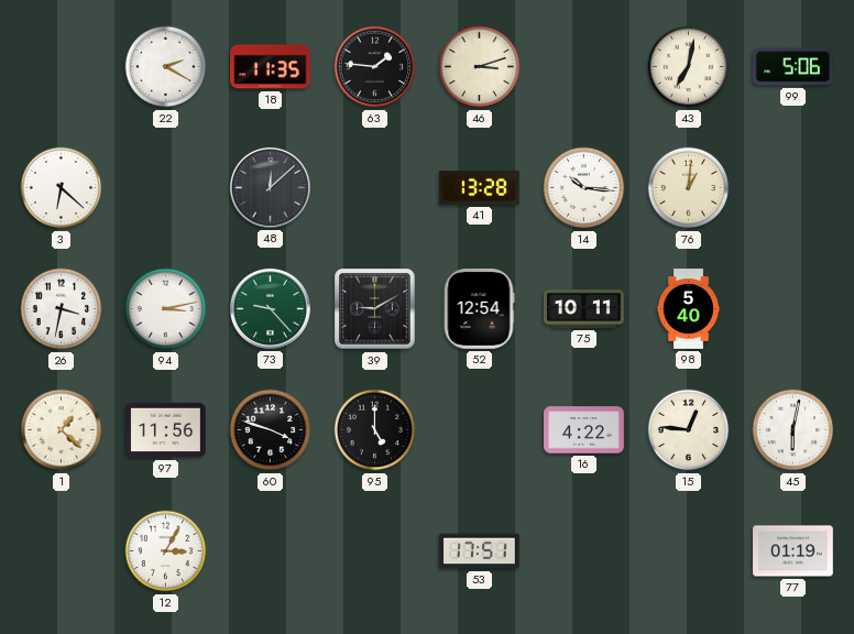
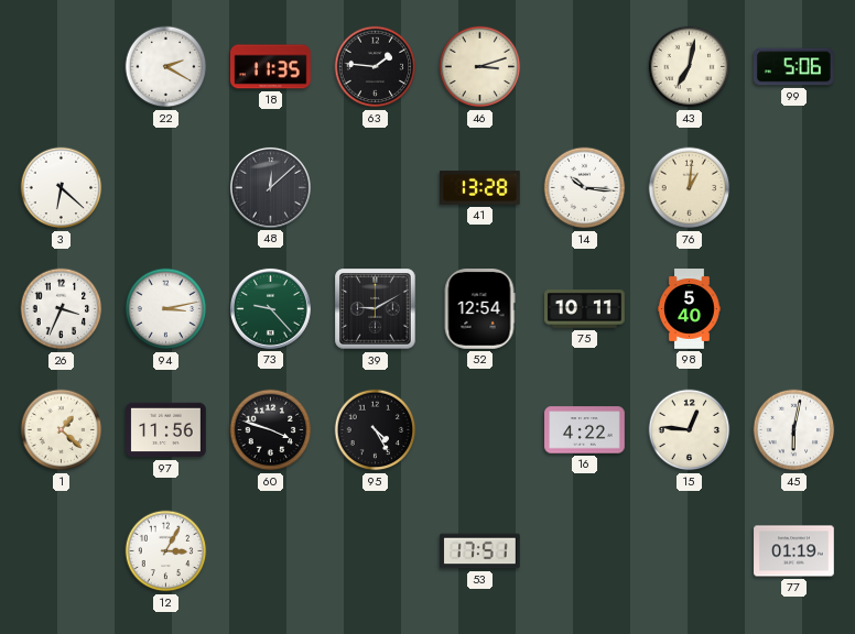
26: 3:32 -> 3:34
95: 5:00 -> 4:25
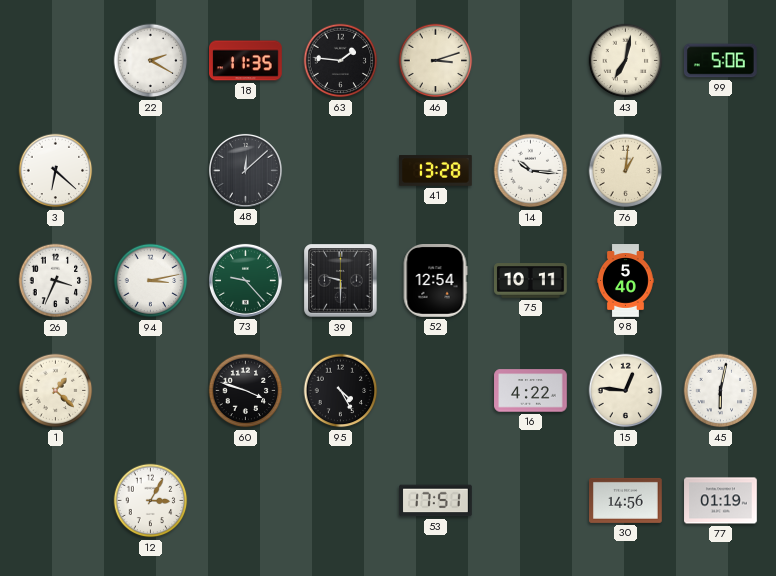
39: 9:10 -> 9:30
97: 11:56 -> none
30: none -> 14:56
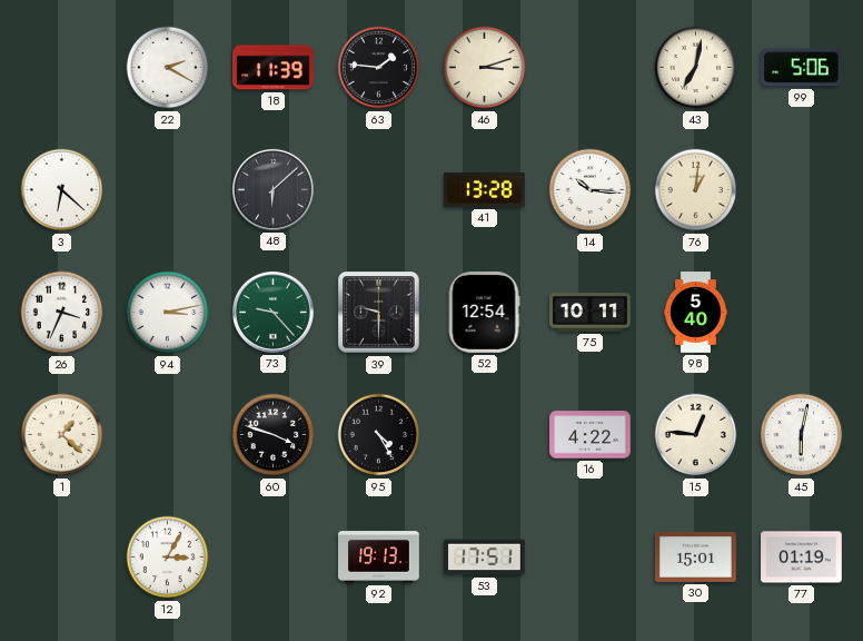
18: 11:35 -> 11:39
48: 12:08 -> 6:08
92: none -> 19:13
30: 14:56 -> 15:01
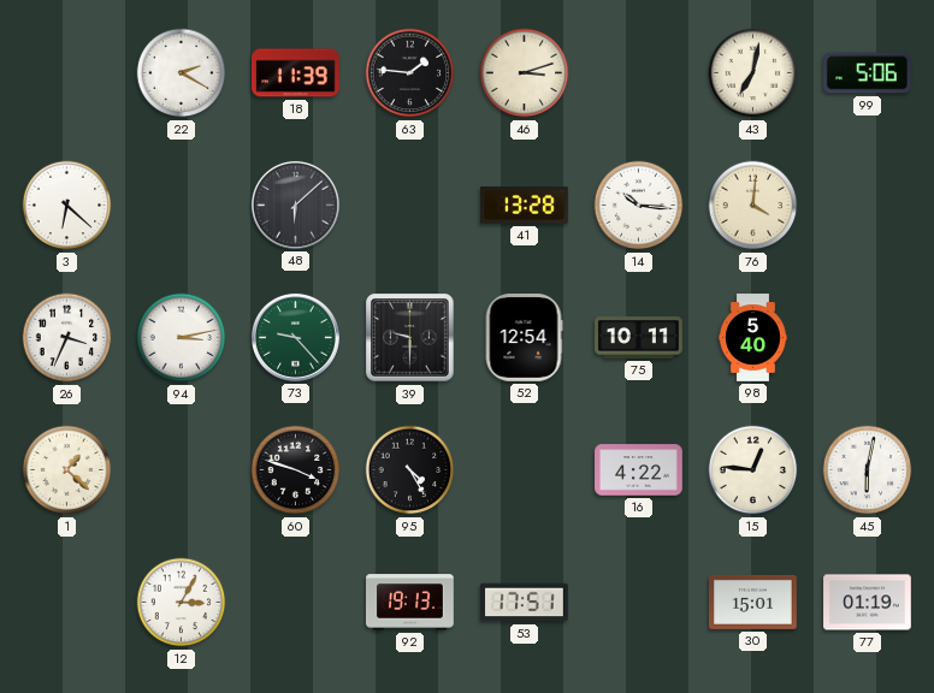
76: 1:01 -> 4:01
